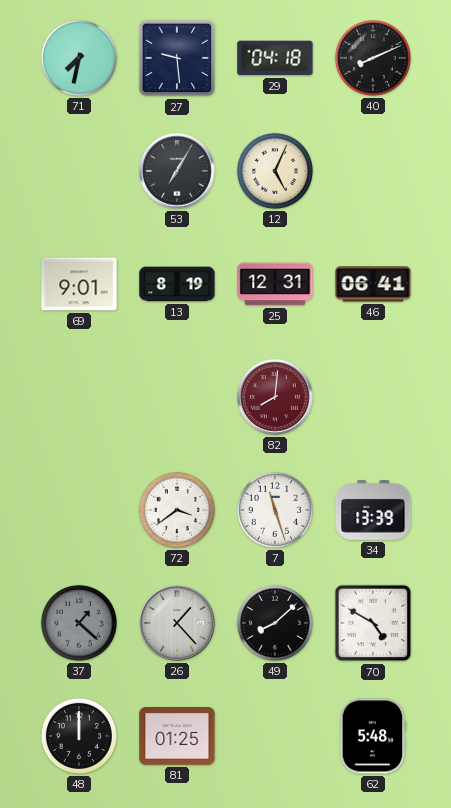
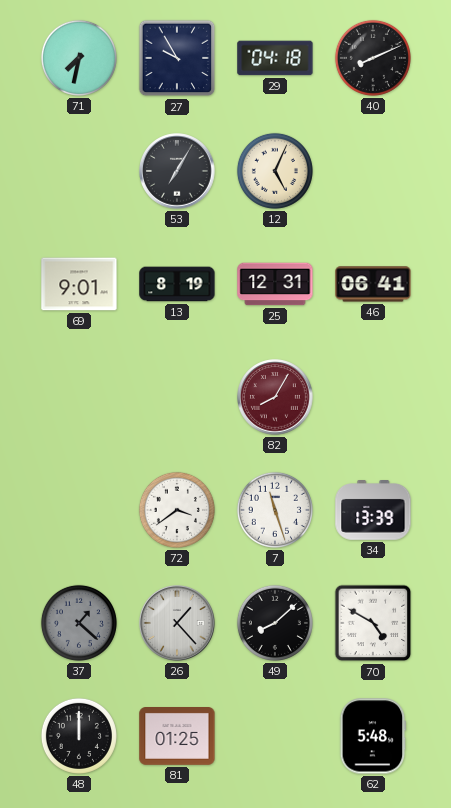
27: 9:29 -> 9:55
82: 8:01 -> 8:05
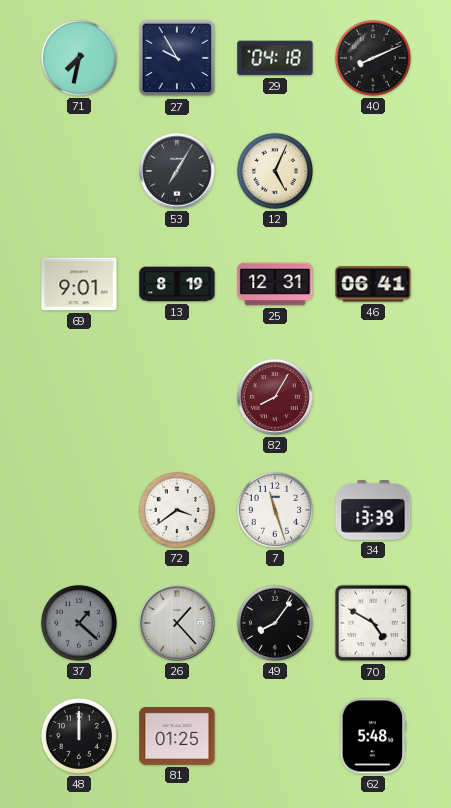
49: 8:08 -> 8:06
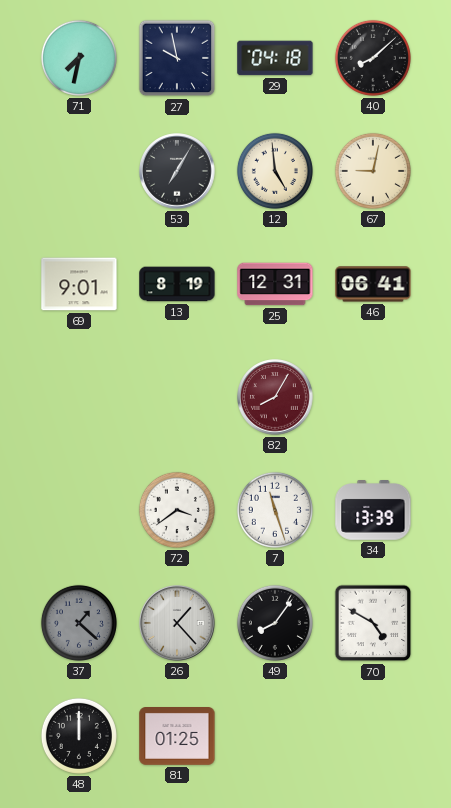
27: 9:55 -> 9:58
40: 8:11 -> 8:08
12: 5:04 -> 4:59
67: none -> 9:02
62: 5:48 -> none
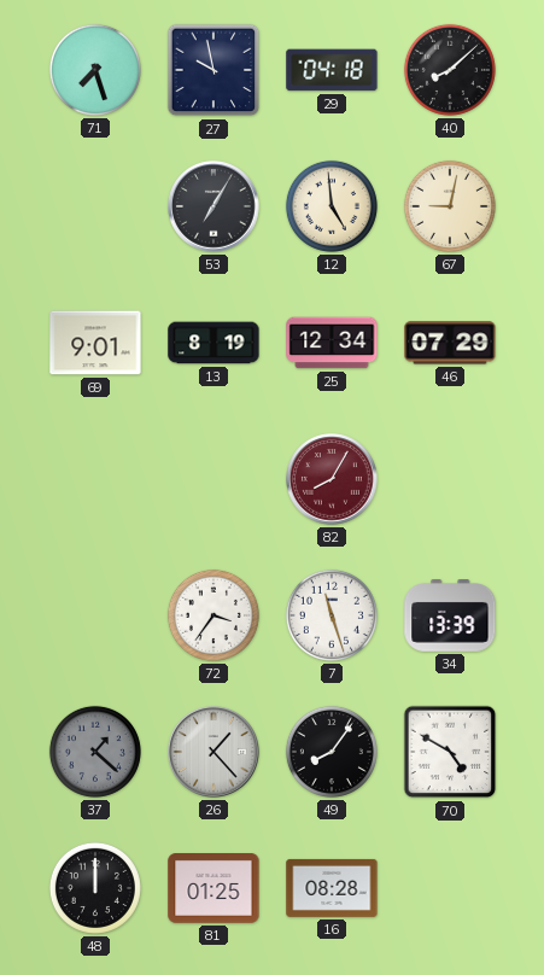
71: 7:32 -> 7:27
25: 12:31 -> 12:34
46: 06:41 -> 07:29
72: 3:39 -> 3:36
16: none -> 08:28
